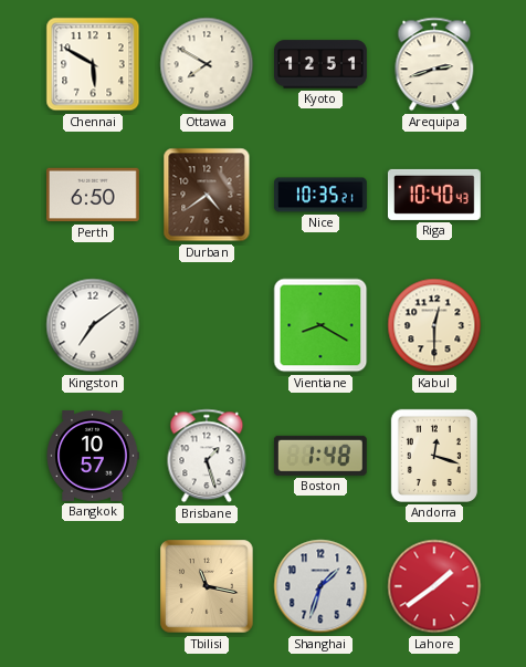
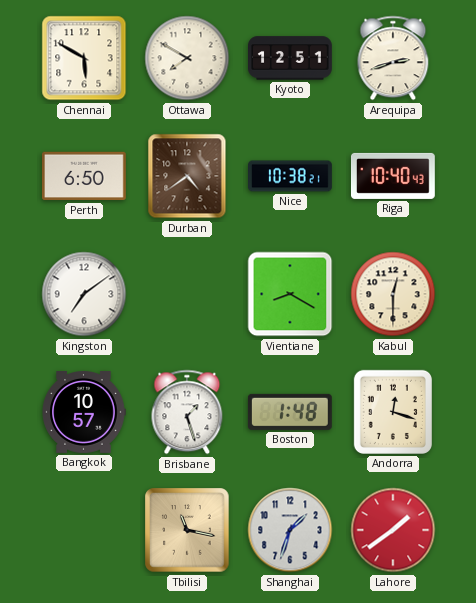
Nice: 10:35 -> 10:38
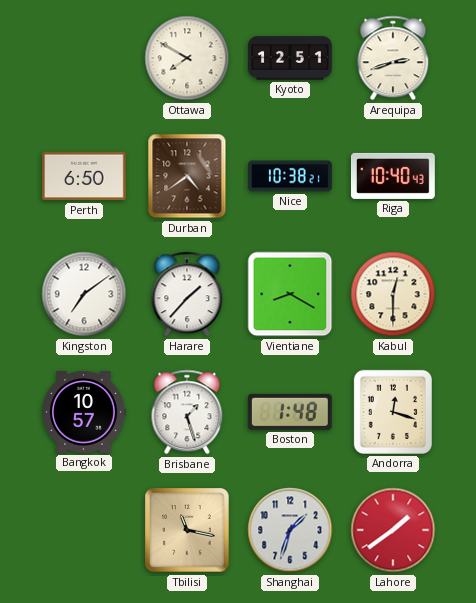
Chennai: 5:50 -> none
Harare: none -> 1:37
